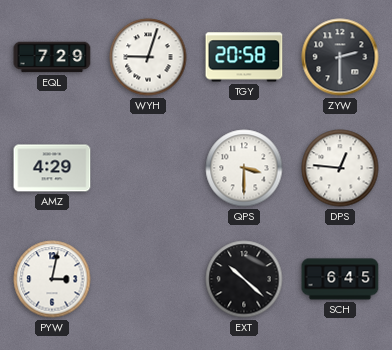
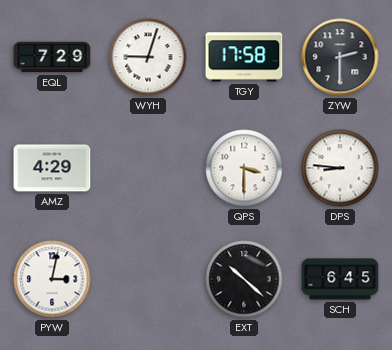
TGY: 20:58 -> 17:58
DPS: 12:46 -> 8:46
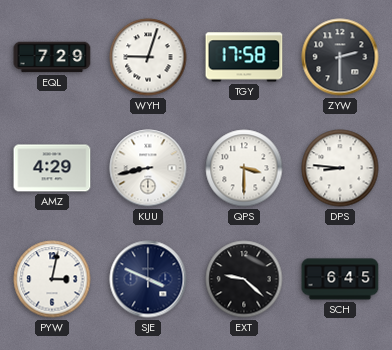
KUU: none -> 8:43
SJE: none -> 3:49
EXT: 10:22 -> 9:22
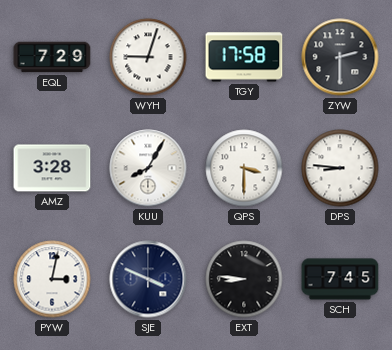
AMZ: 4:29 -> 3:28
KUU: 8:43 -> 8:05
EXT: 9:22 -> 8:46
SCH: 6:45 -> 7:45
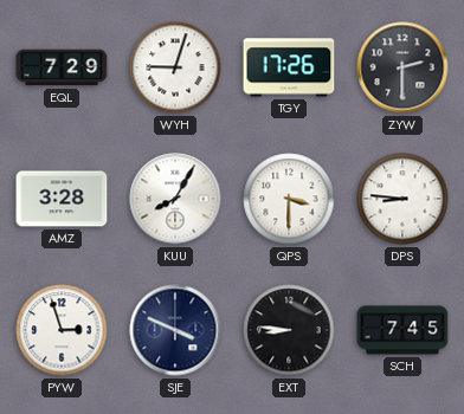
TGY: 17:58 -> 17:26
PYW: 3:02 -> 2:57
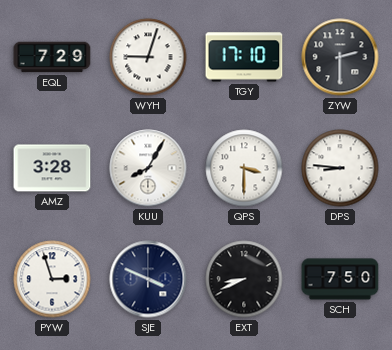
TGY: 17:26 -> 17:10
EXT: 8:46 -> 8:41
SCH: 7:45 -> 7:50
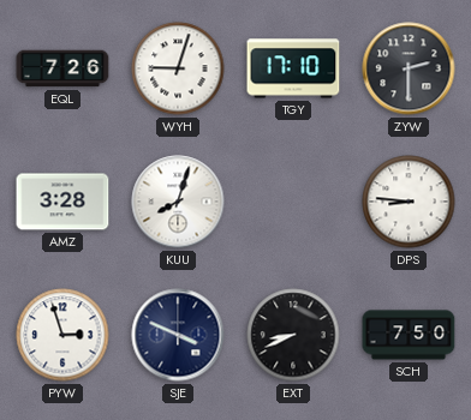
EQL: 7:29 -> 7:26
KUU: 8:05 -> 8:03
QPS: 3:30 -> none
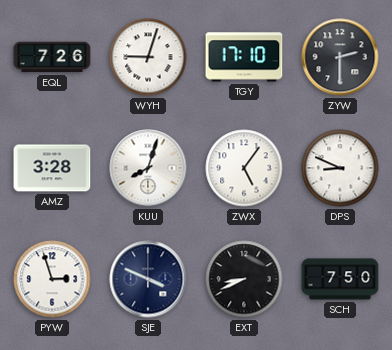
ZWX: none -> 5:06
DPS: 8:46 -> 8:49
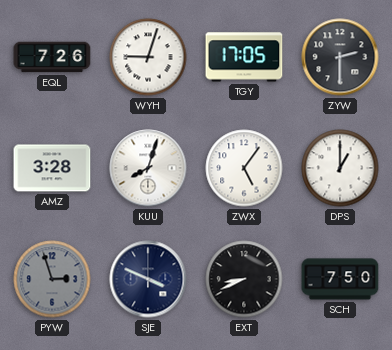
TGY: 17:10 -> 17:05
DPS: 8:49 -> 1:00
PYW dial: white -> grey
